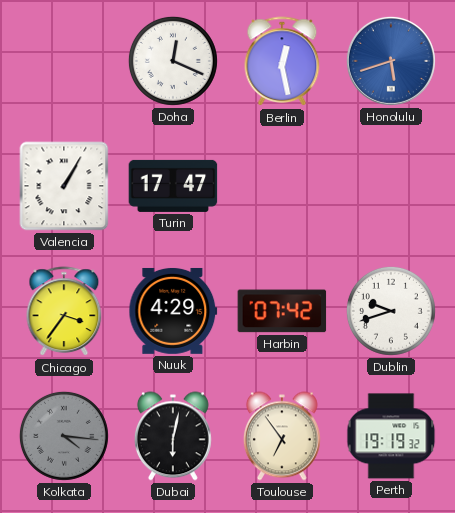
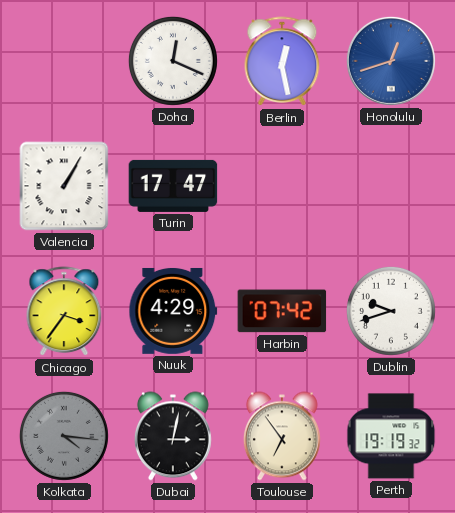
Honolulu: 5:42 -> 12:42
Dubai: 6:02 -> 3:02
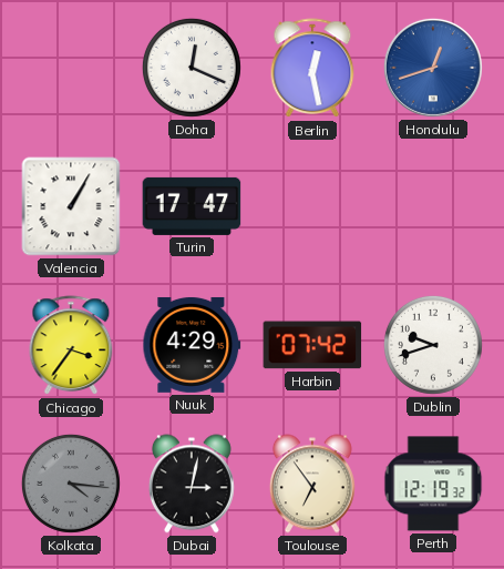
Perth: 19:19 -> 12:19
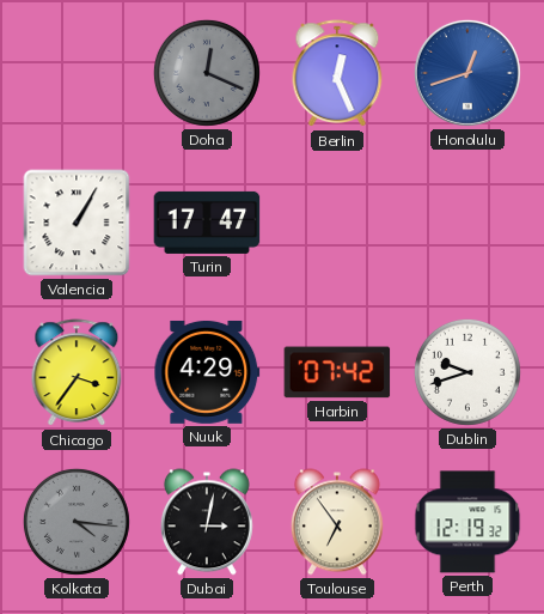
Doha dial: white -> grey
Berlin: 12:28 -> 12:26
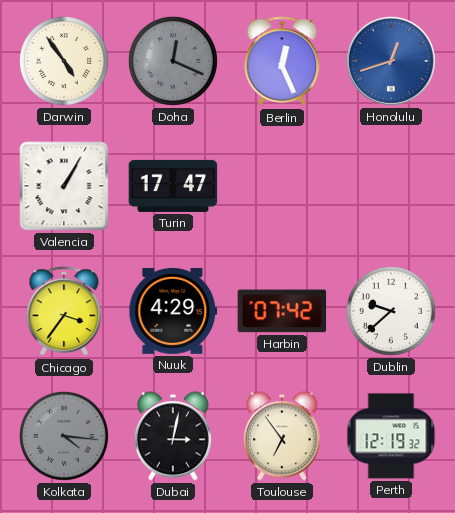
Darwin: none -> 4:54
Dublin: 9:42 -> 9:38
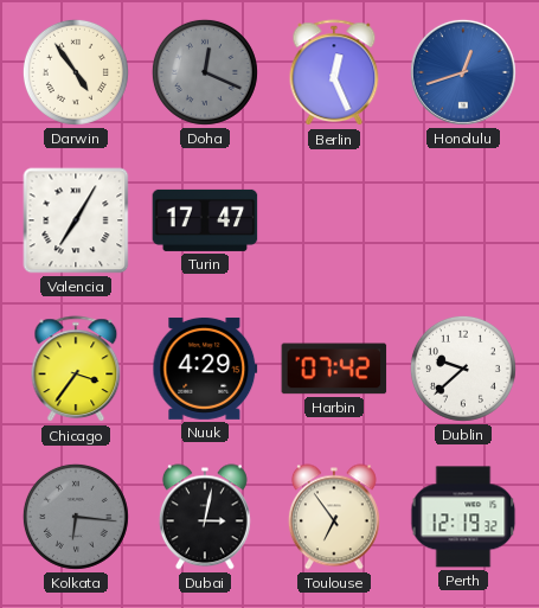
Valencia: 1:05 -> 7:05
Kolkata: 4:16 -> 6:16
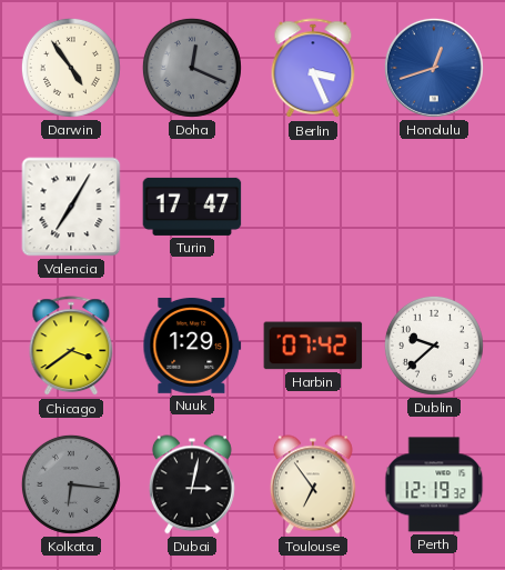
Berlin: 12:26 -> 3:26
Chicago: 3:36 -> 3:39
Nuuk: 4:29 -> 1:29
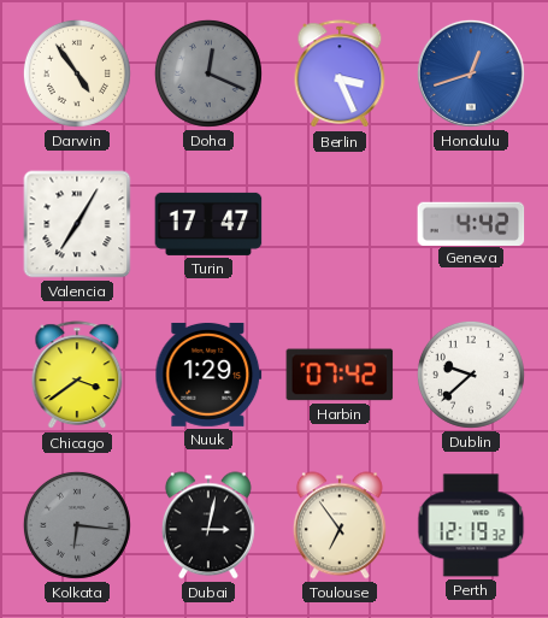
Geneva: none -> 4:42
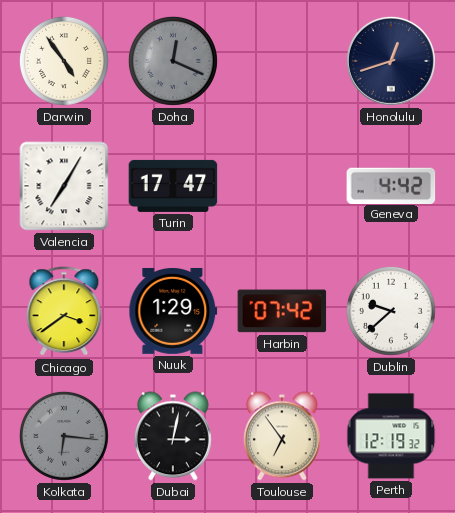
Berlin: 3:26 -> none
Honolulu dial: blue -> navy
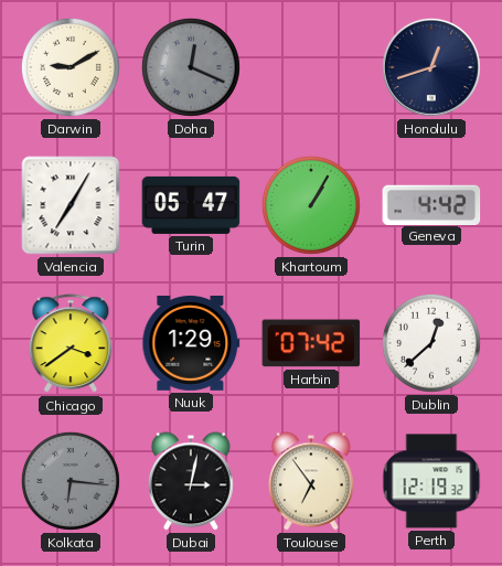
Darwin: 4:54 -> 9:10
Turin: 17:47 -> 05:47
Khartoum: none -> 1:05
Dublin: 9:38 -> 12:38
